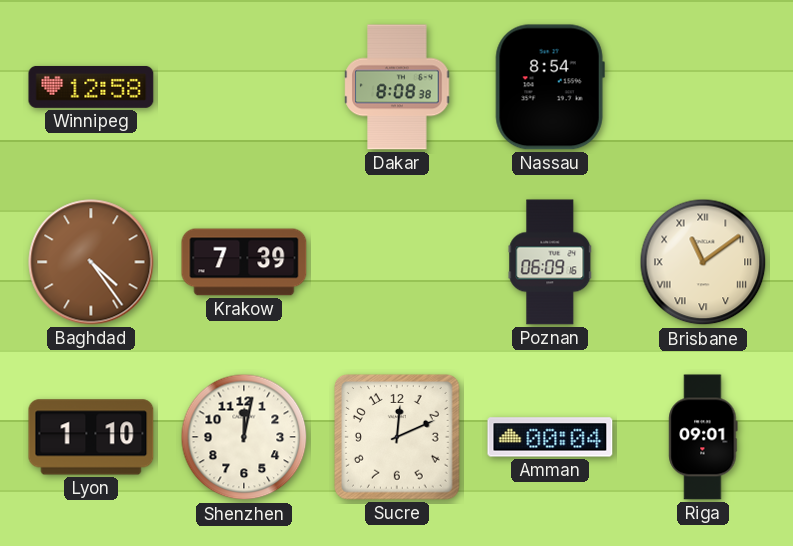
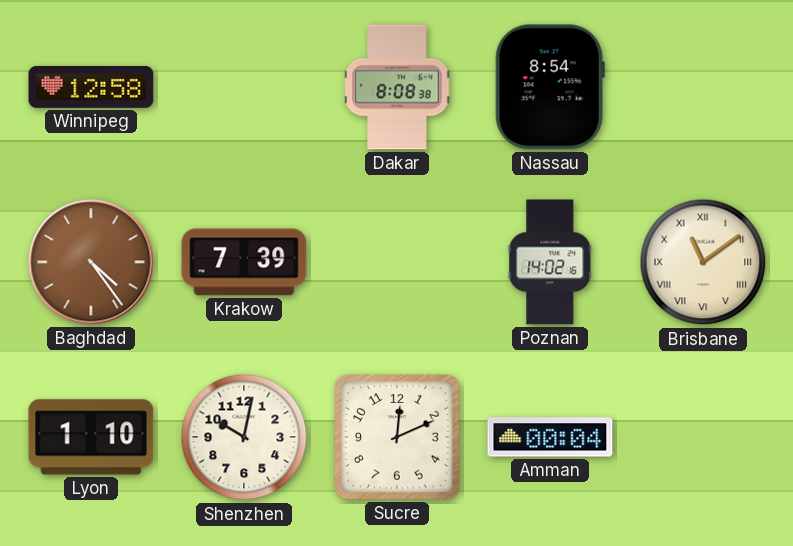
Poznan: 06:09 -> 14:02
Shenzhen: 12:02 -> 10:02
Riga: 09:01 -> none
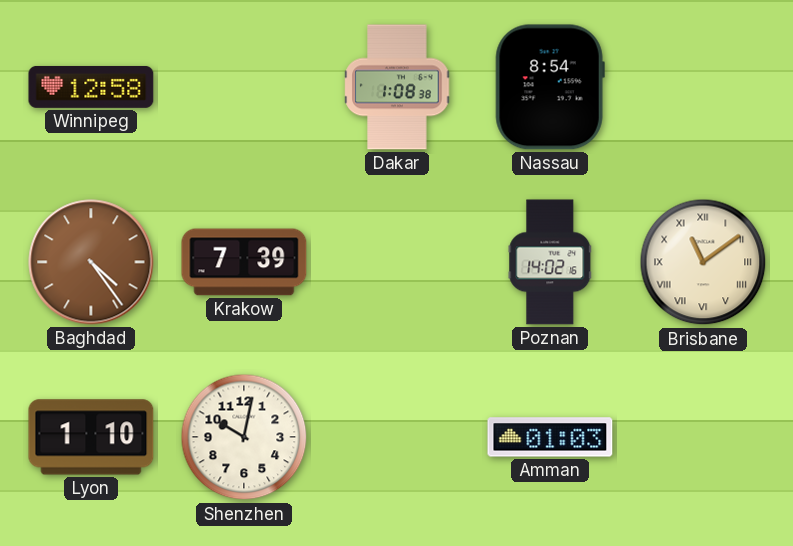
Dakar: 8:08 -> 1:08
Sucre: 12:11 -> none
Amman: 00:04 -> 01:03
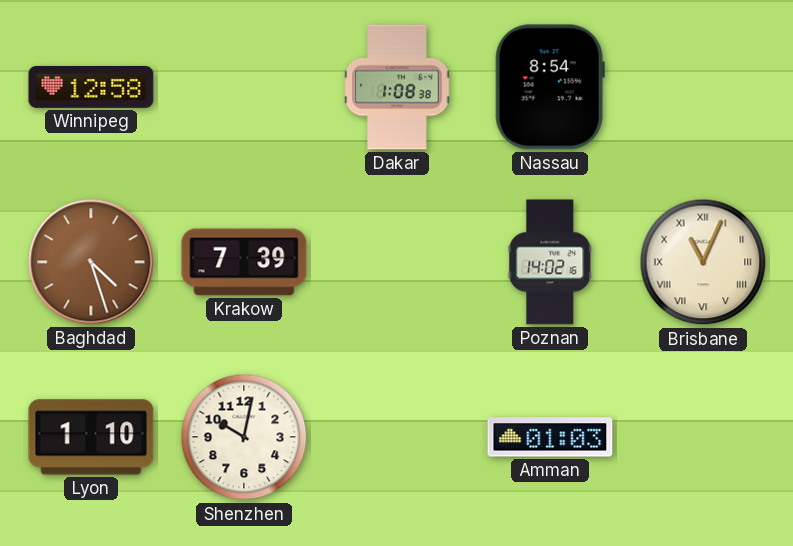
Baghdad: 4:24 -> 4:27
Brisbane: 11:09 -> 11:04
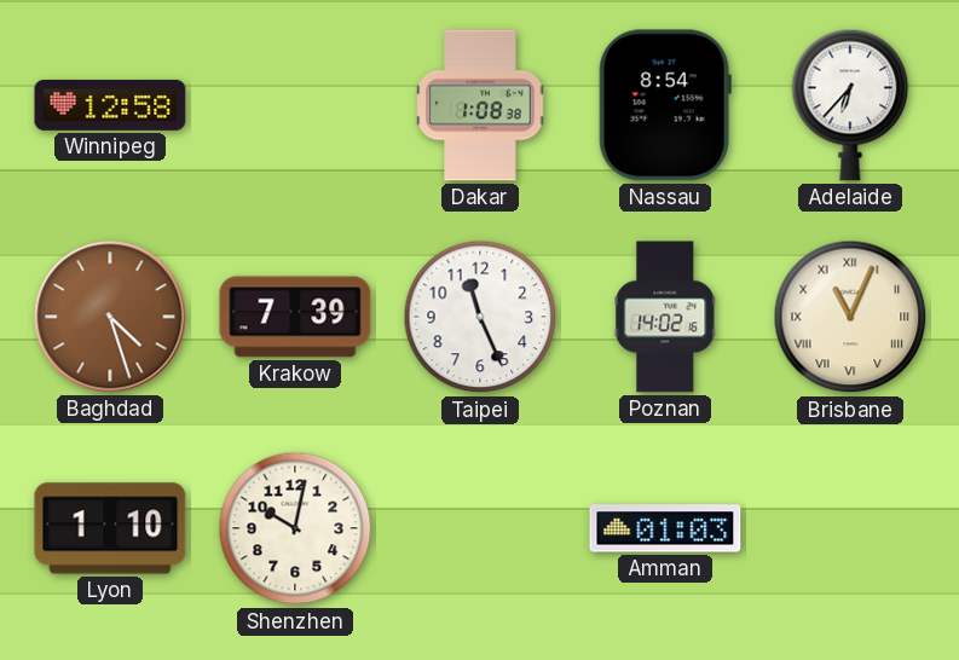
Adelaide: none -> 6:37
Taipei: none -> 11:26
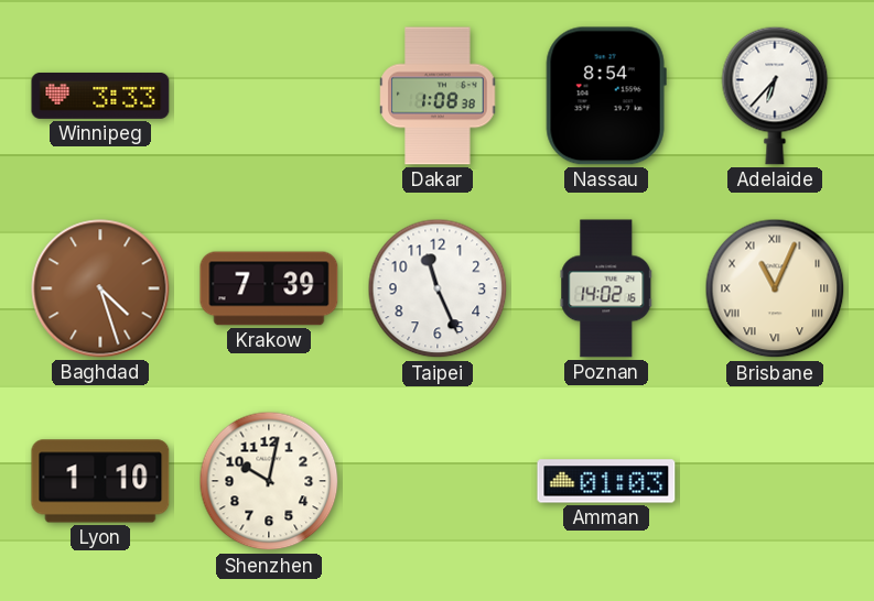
Winnipeg: 12:58 -> 3:33
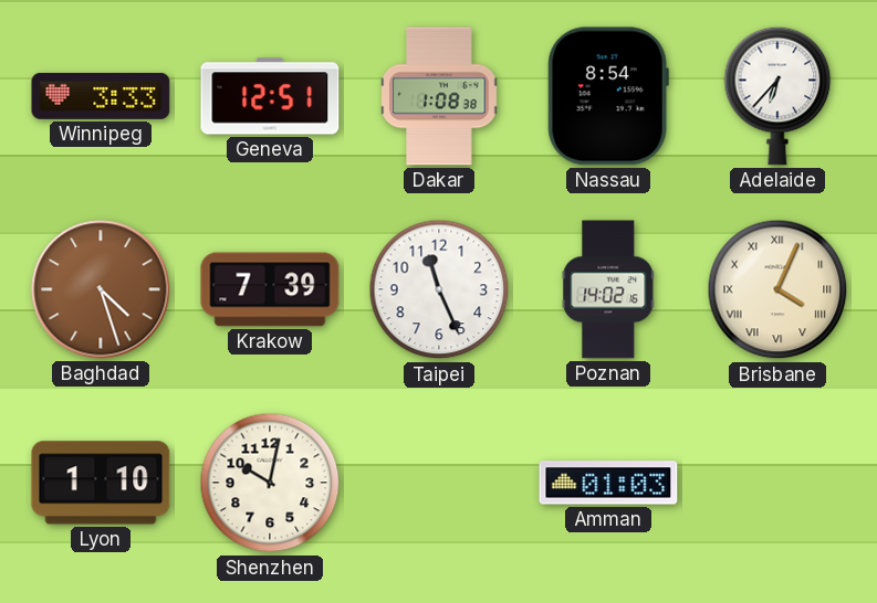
Geneva: none -> 12:51
Brisbane: 11:04 -> 4:04
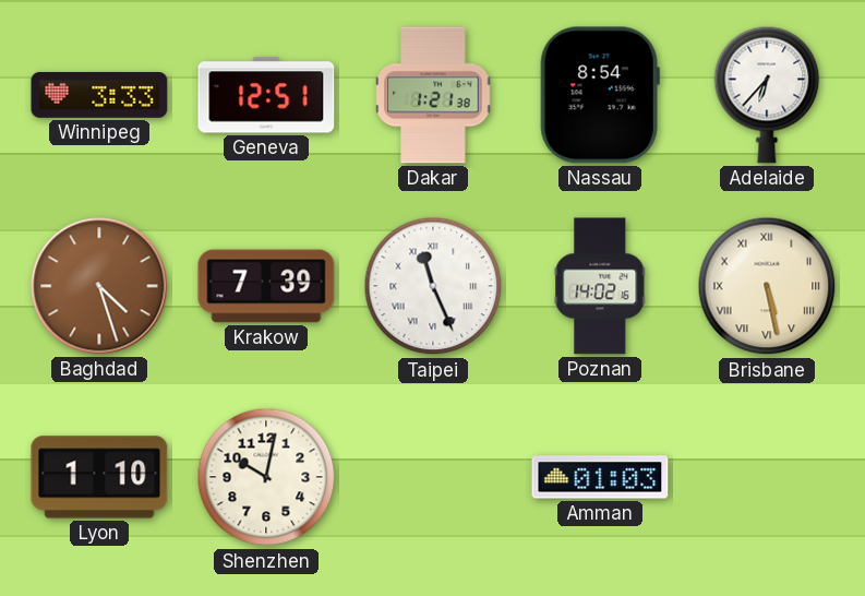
Dakar: 1:08 -> 1:21
Taipei numerals: Arabic -> Roman
Brisbane: 4:04 -> 5:28
